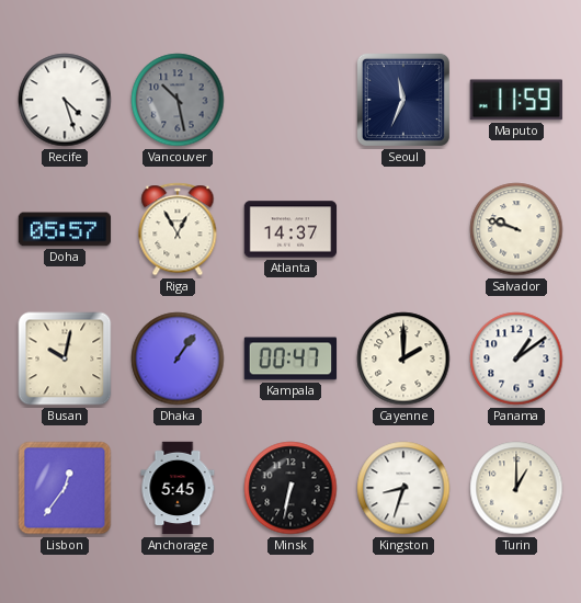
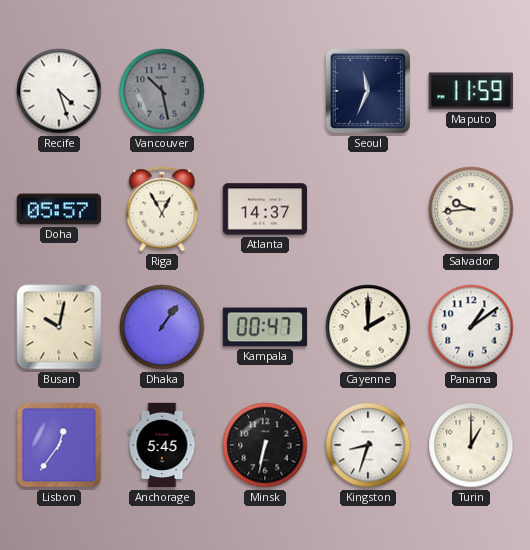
Salvador: 9:48 -> 9:44
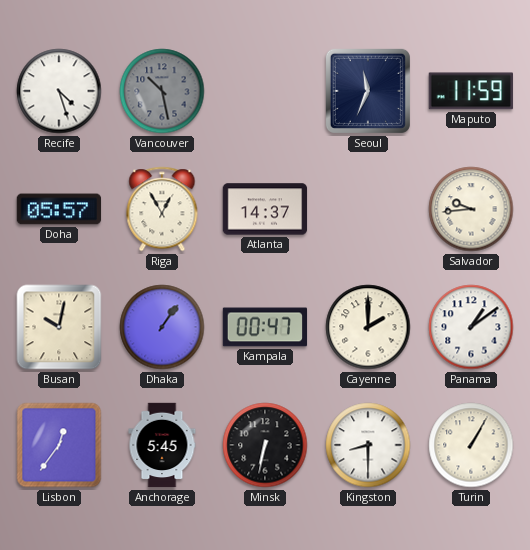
Kingston: 8:33 -> 8:30
Turin: 1:00 -> 1:05
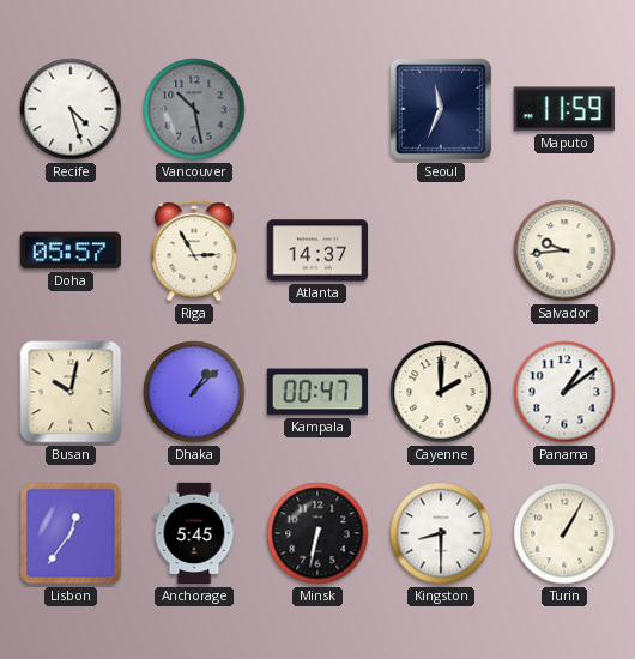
Riga: 12:55 -> 2:55
Dhaka: 1:06 -> 1:08
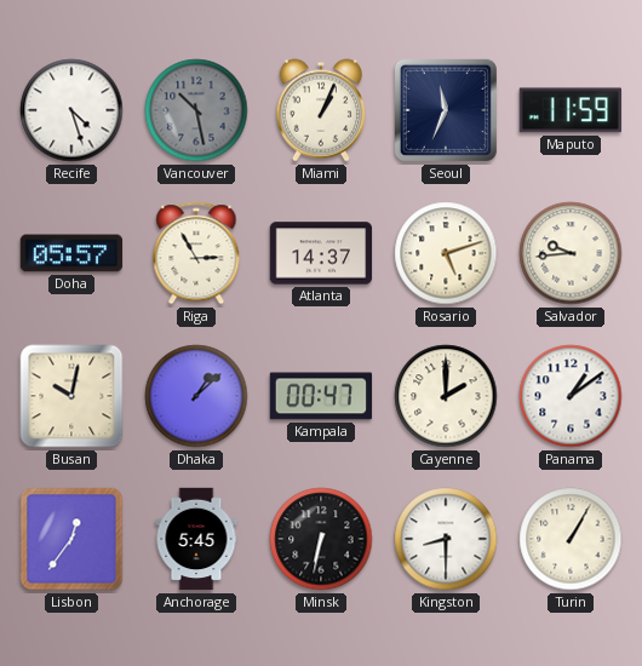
Miami: none -> 1:04
Rosario: none -> 5:12
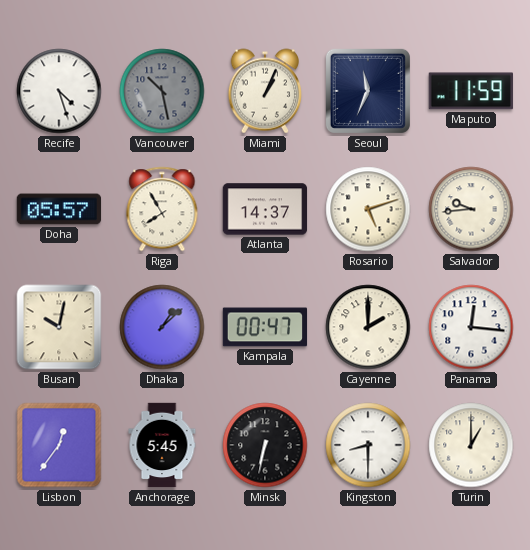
Riga: 2:55 -> 7:55
Panama: 1:09 -> 12:16
Turin: 1:05 -> 1:00
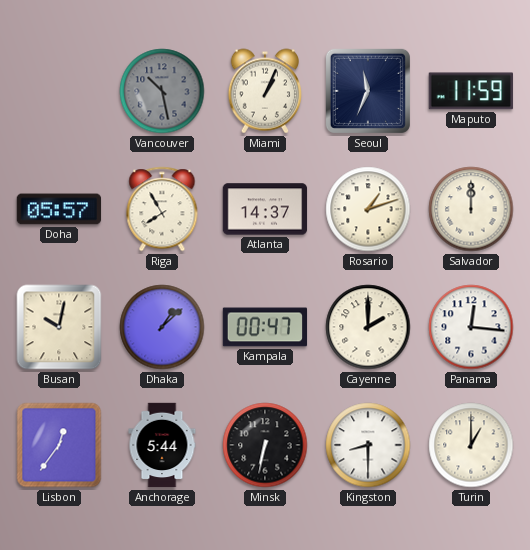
Recife: 4:27 -> none
Rosario: 5:12 -> 1:12
Salvador: 9:44 -> 12:00
Anchorage: 5:45 -> 5:44
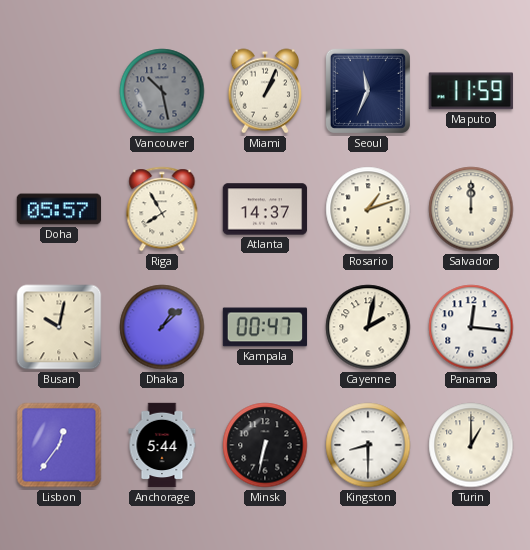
Cayenne: 2:00 -> 2:02
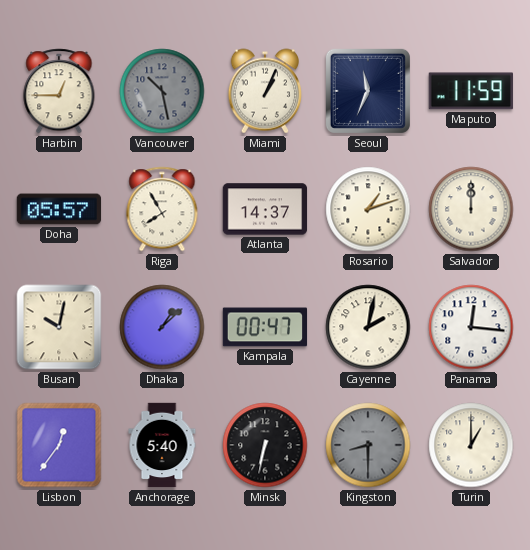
Harbin: none -> 12:45
Anchorage: 5:44 -> 5:40
Kingston dial: white -> grey
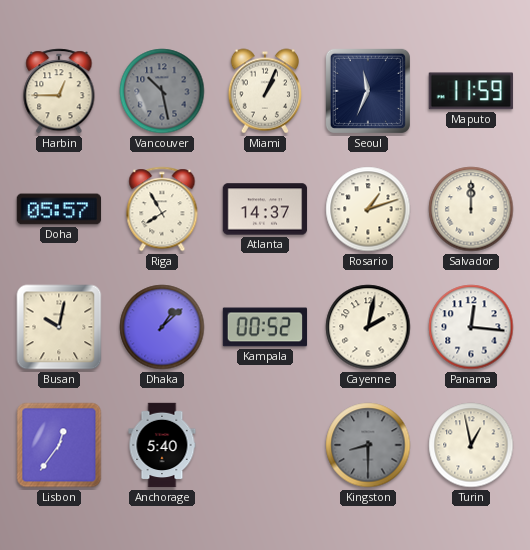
Kampala: 00:47 -> 00:52
Minsk: 6:32 -> none
Turin: 1:00 -> 12:58
